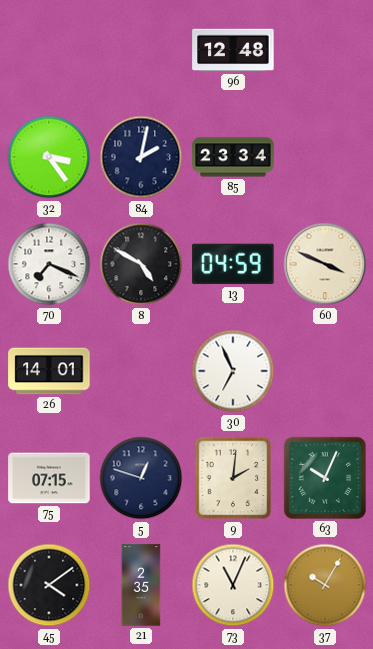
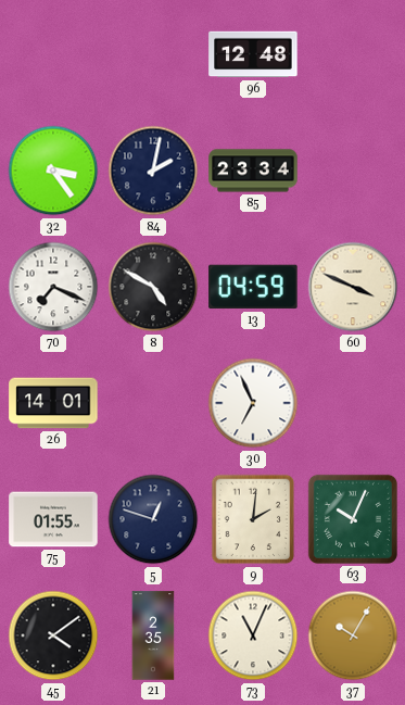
75: 07:15 -> 01:55
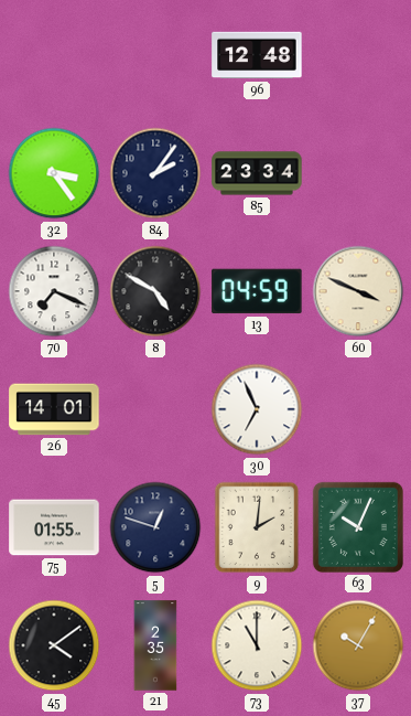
84: 2:02 -> 2:06
73: 11:04 -> 11:00
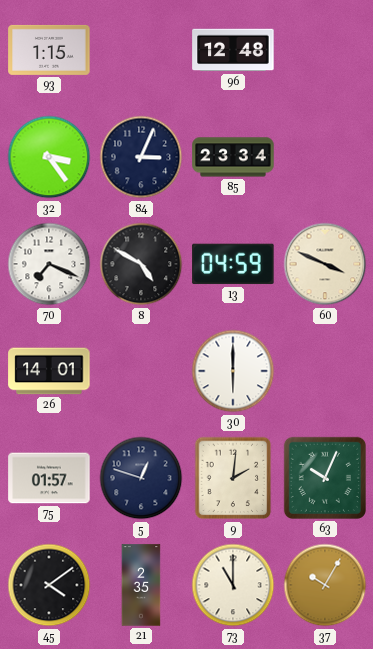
93: none -> 1:15
84: 2:06 -> 3:04
30: 6:56 -> 6:00
75: 01:55 -> 01:57
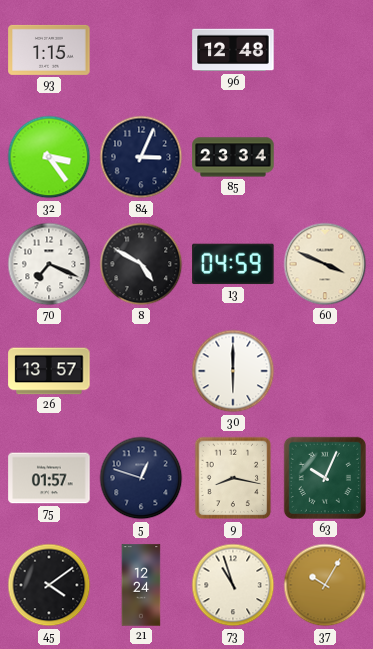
26: 14:01 -> 13:57
9: 2:01 -> 8:17
21: 2:35 -> 12:24
73: 11:00 -> 10:57
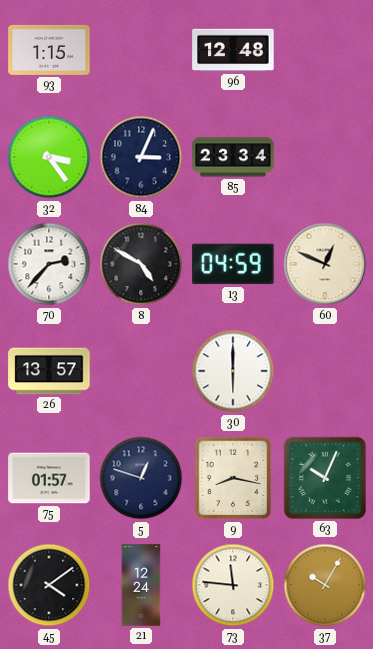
70: 7:19 -> 2:37
60: 3:49 -> 12:49
73: 10:57 -> 11:46
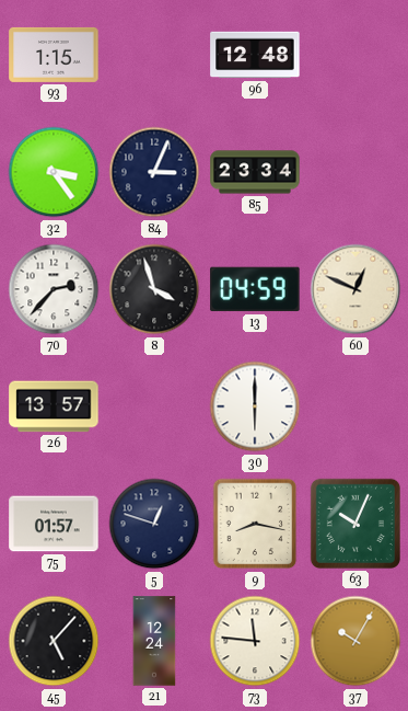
8: 4:50 -> 3:57
45: 4:09 -> 5:07
